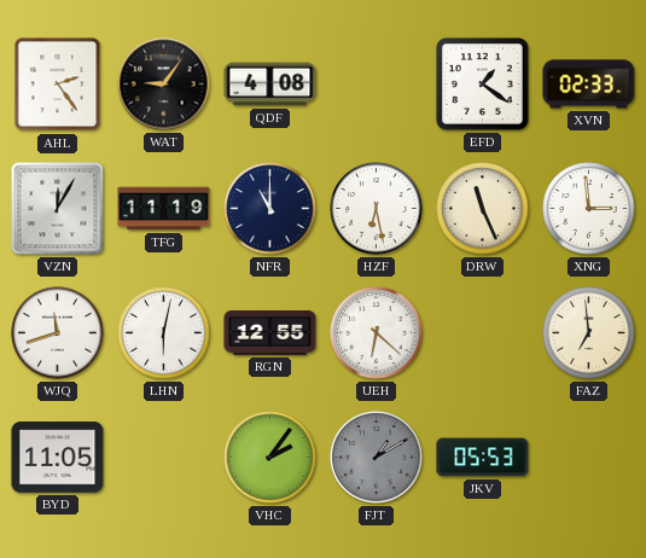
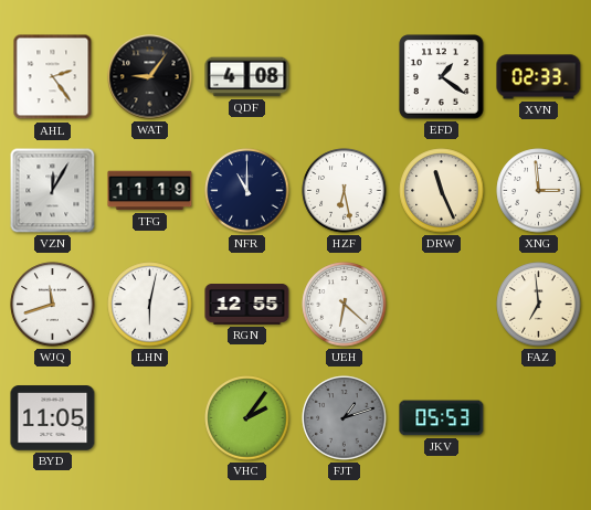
FJT: 1:10 -> 1:12
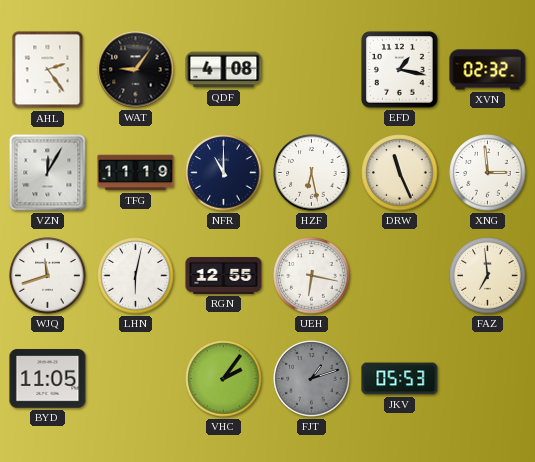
EFD: 1:21 -> 1:17
XVN: 02:33 -> 02:32
UEH: 6:22 -> 6:17
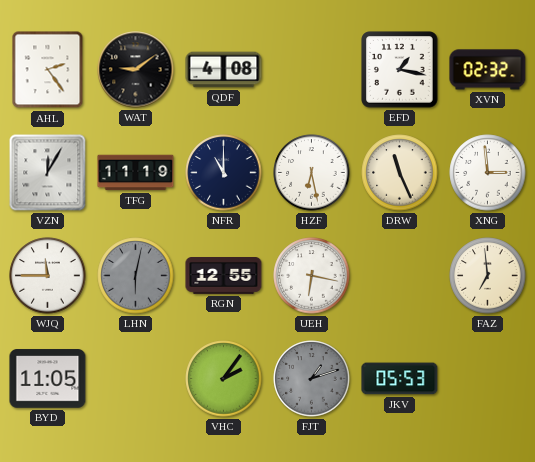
WAT: 9:06 -> 9:09
WJQ: 11:42 -> 11:45
LHN dial: white -> grey
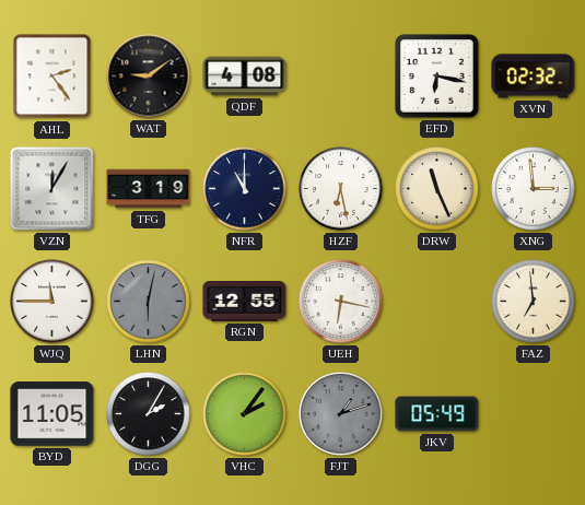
EFD: 1:17 -> 6:17
TFG: 11:19 -> 3:19
DGG: none -> 2:05
JKV: 05:53 -> 05:49
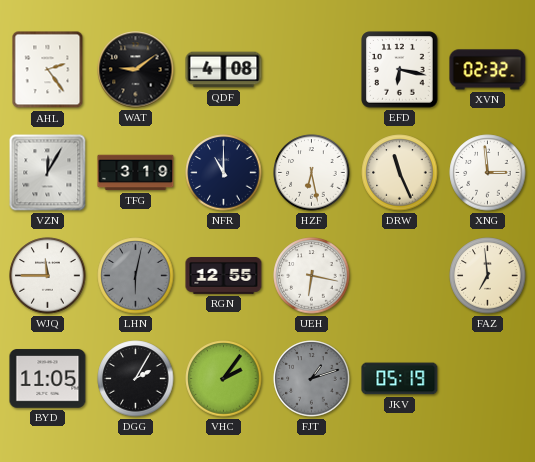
JKV: 05:49 -> 05:19
